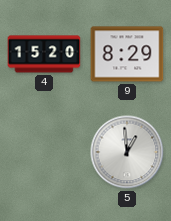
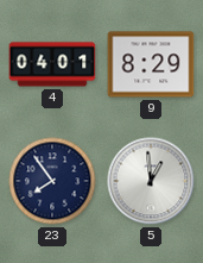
4: 15:20 -> 04:01
23: none -> 7:54
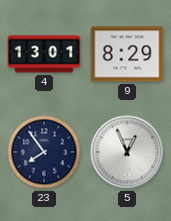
4: 04:01 -> 13:01
5: 12:59 -> 12:56
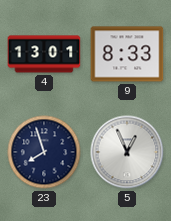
9: 8:29 -> 8:33
23: 7:54 -> 7:57
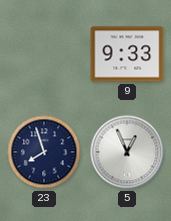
4: 13:01 -> none
9: 8:33 -> 9:33
